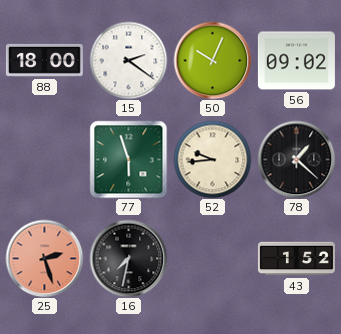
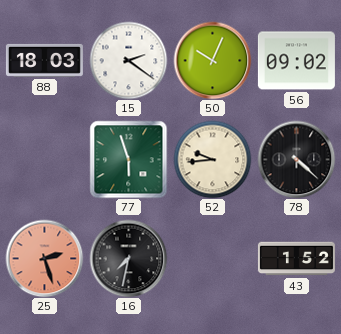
88: 18:00 -> 18:03
78: 1:22 -> 4:22
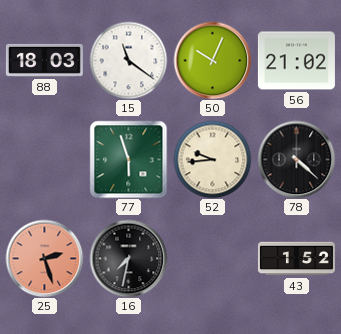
15: 2:21 -> 11:21
56: 09:02 -> 21:02
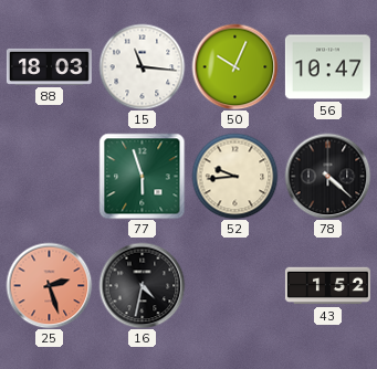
15: 11:21 -> 11:16
56: 21:02 -> 10:47
16: 7:32 -> 4:32
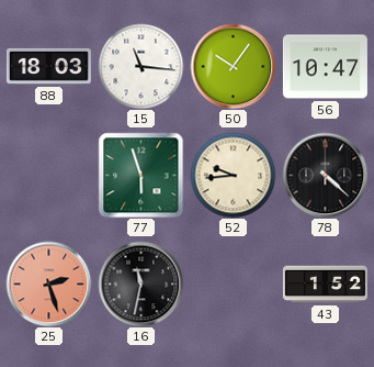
50: 10:04 -> 10:06
16: 4:32 -> 11:32
